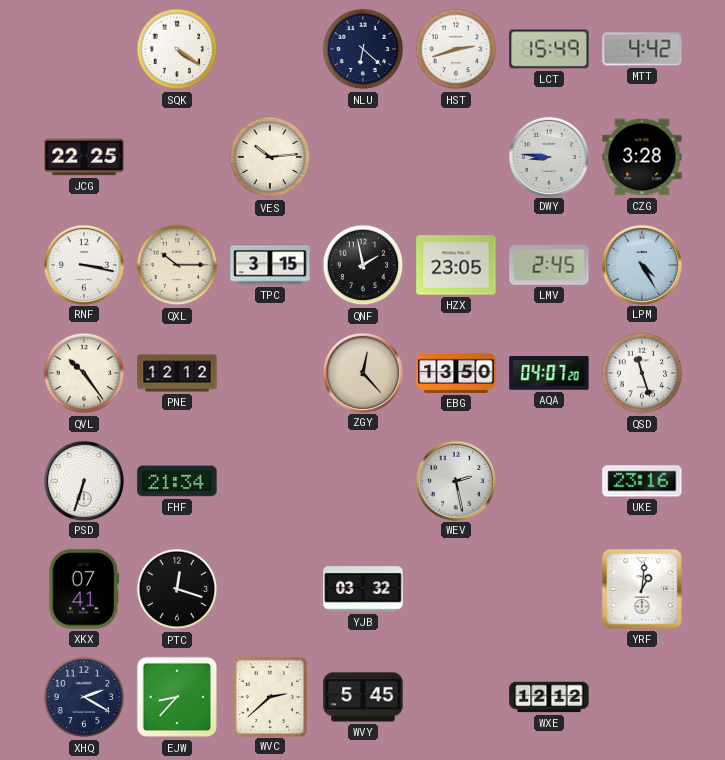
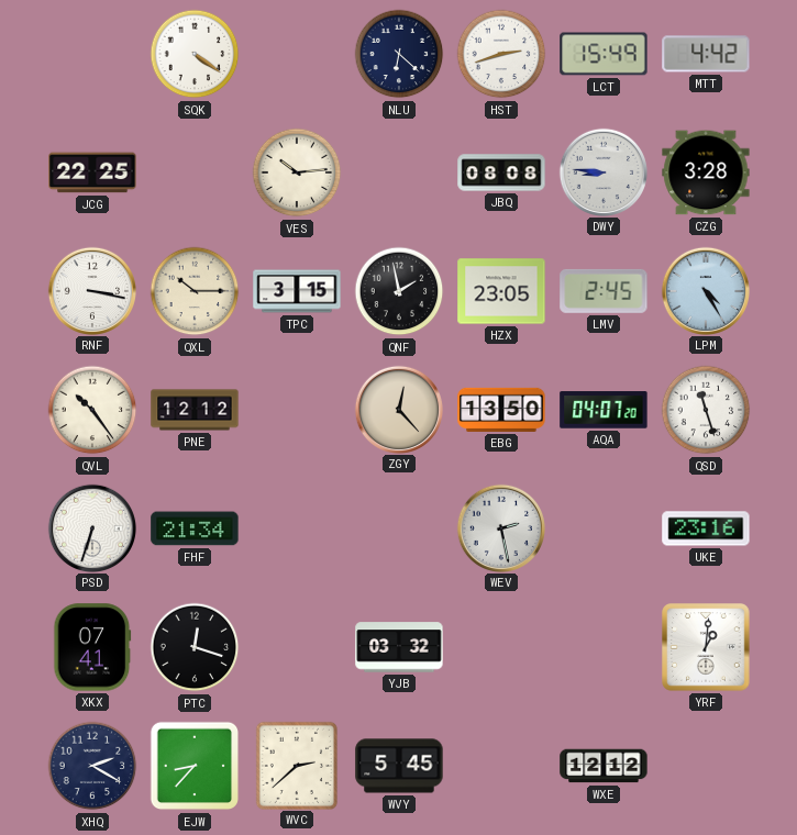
JBQ: none -> 08:08
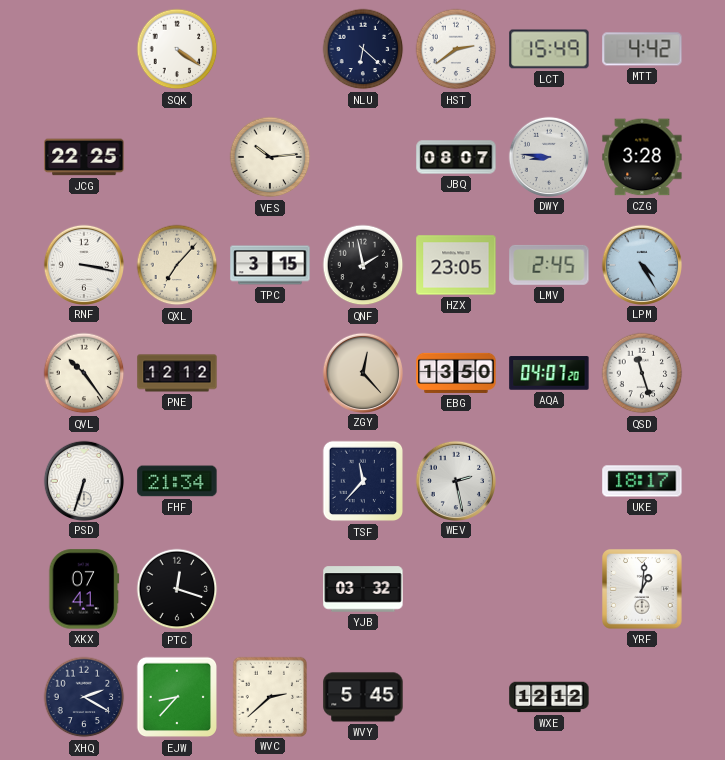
HST: 2:42 -> 2:39
JBQ: 08:08 -> 08:07
QXL: 10:15 -> 7:07
TSF: none -> 11:37
UKE: 23:16 -> 18:17
